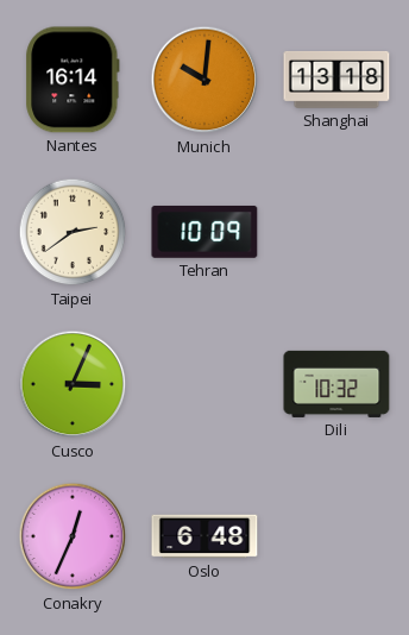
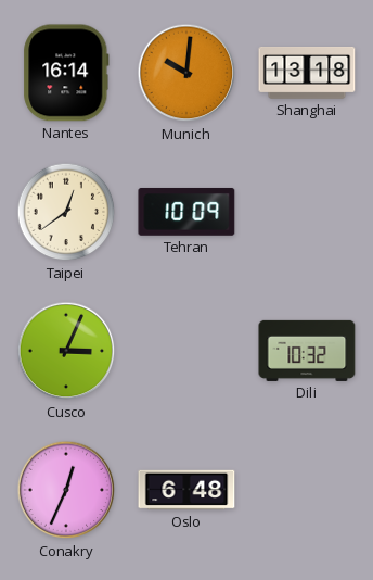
Taipei: 2:39 -> 12:39
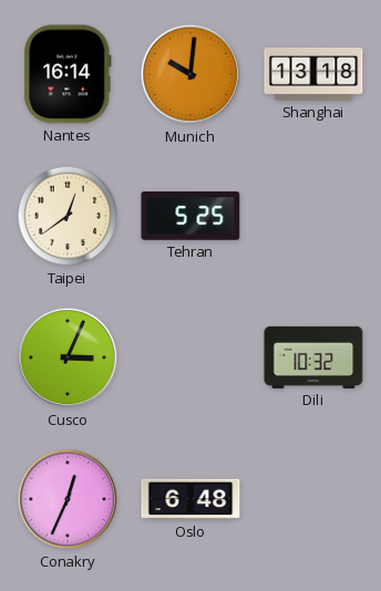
Tehran: 10:09 -> 5:25
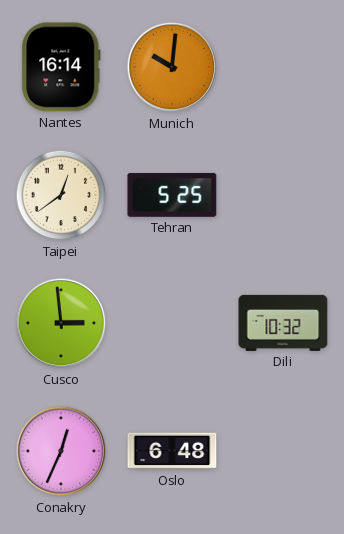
Shanghai: 13:18 -> none
Cusco: 3:04 -> 2:59
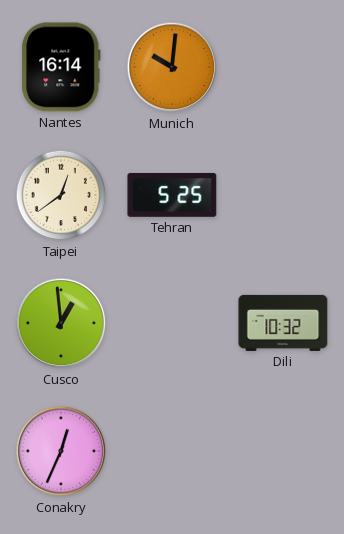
Cusco: 2:59 -> 12:59
Oslo: 6:48 -> none
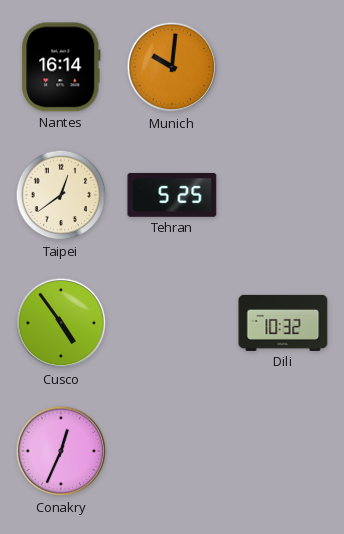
Cusco: 12:59 -> 4:54
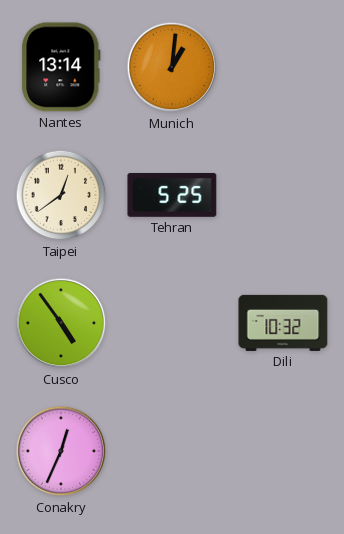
Nantes: 16:14 -> 13:14
Munich: 10:01 -> 1:01
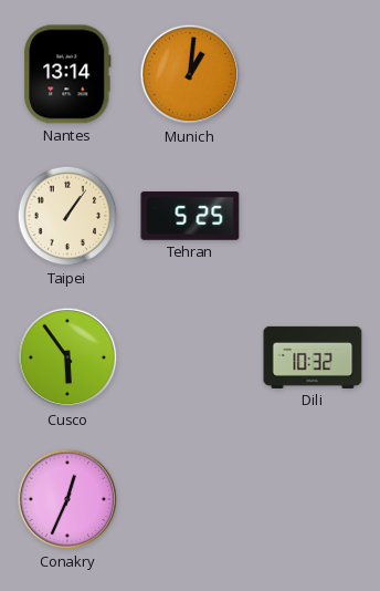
Taipei: 12:39 -> 1:06
Cusco: 4:54 -> 5:54
